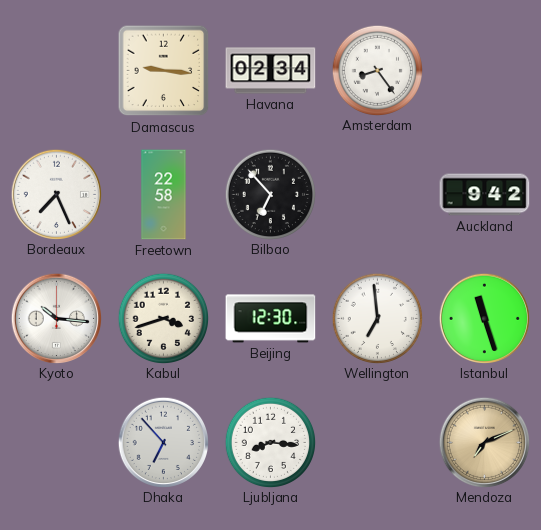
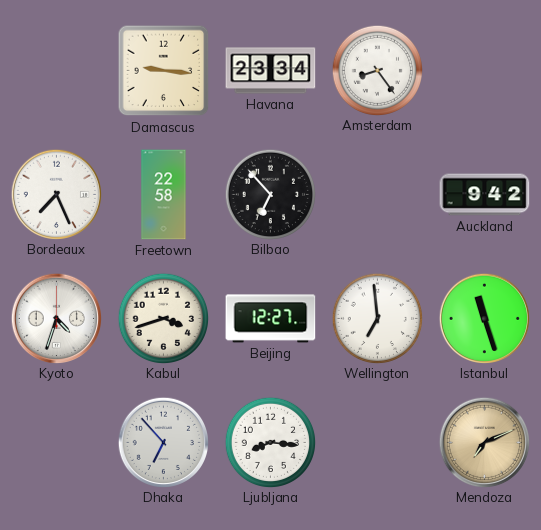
Havana: 02:34 -> 23:34
Kyoto: 10:16 -> 4:33
Beijing: 12:30 -> 12:27
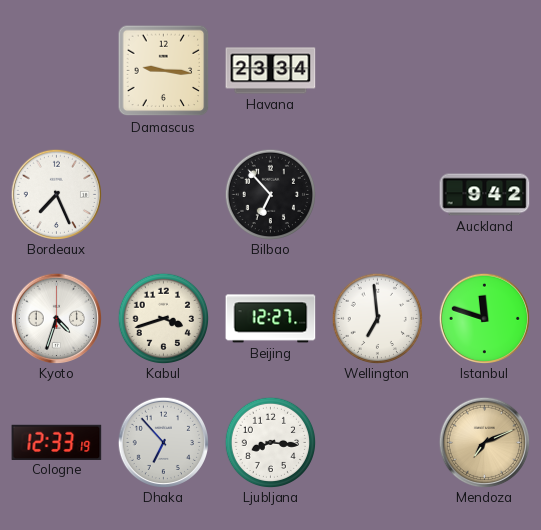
Amsterdam: 8:24 -> none
Freetown: 22:58 -> none
Istanbul: 11:27 -> 11:48
Cologne: none -> 12:33
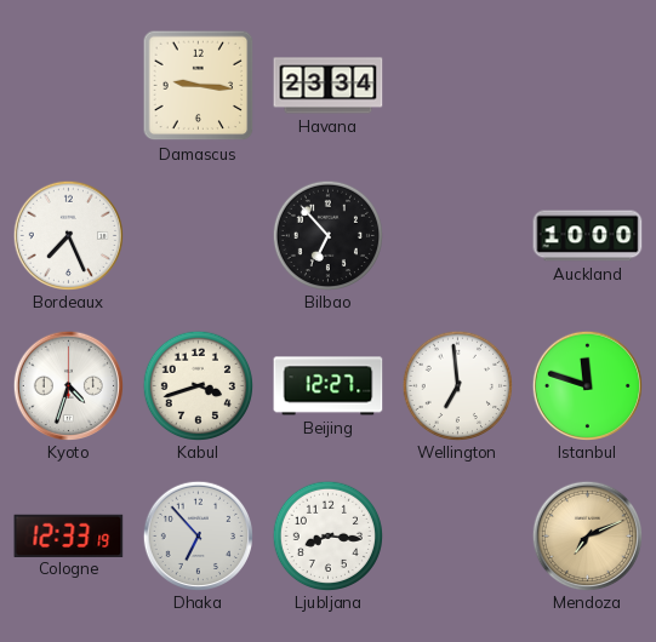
Auckland: 9:42 -> 10:00
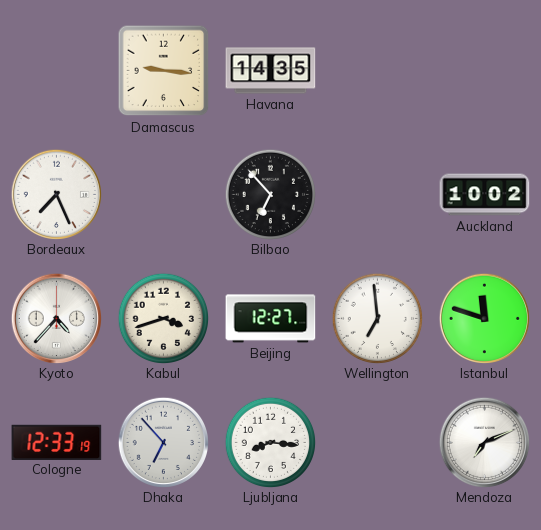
Havana: 23:34 -> 14:35
Auckland: 10:00 -> 10:02
Kyoto: 4:33 -> 4:37
Mendoza dial: champagne -> white
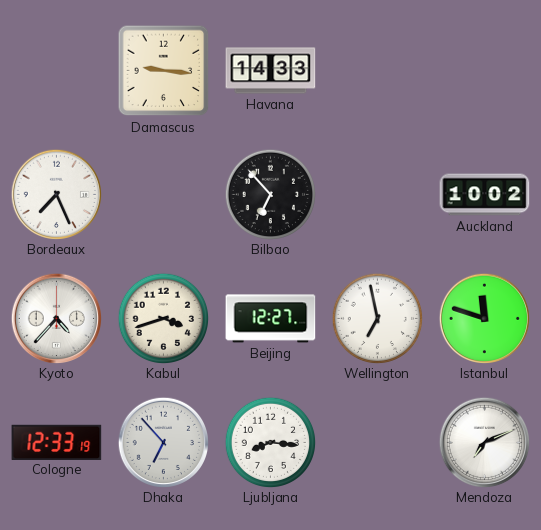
Havana: 14:35 -> 14:33
Wellington: 6:59 -> 6:58
